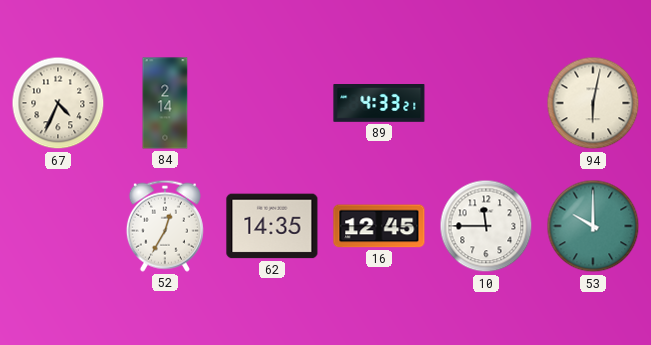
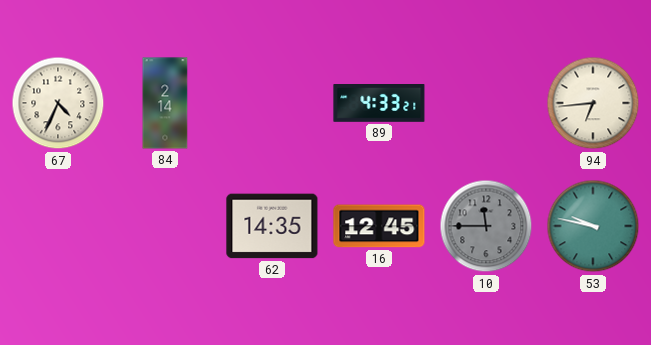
94: 6:02 -> 6:44
52: 12:35 -> none
10 dial: white -> grey
53: 10:00 -> 9:47
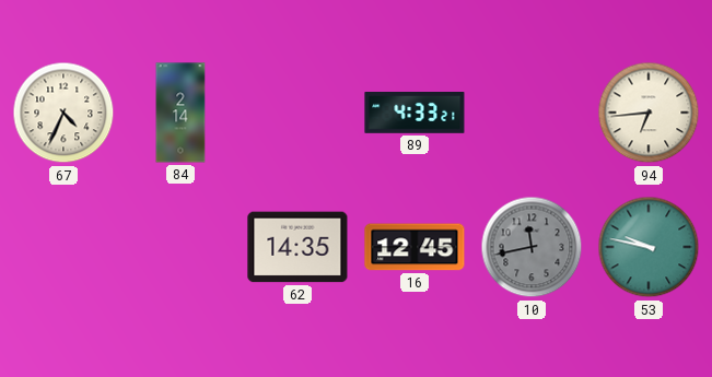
10: 11:45 -> 11:43
